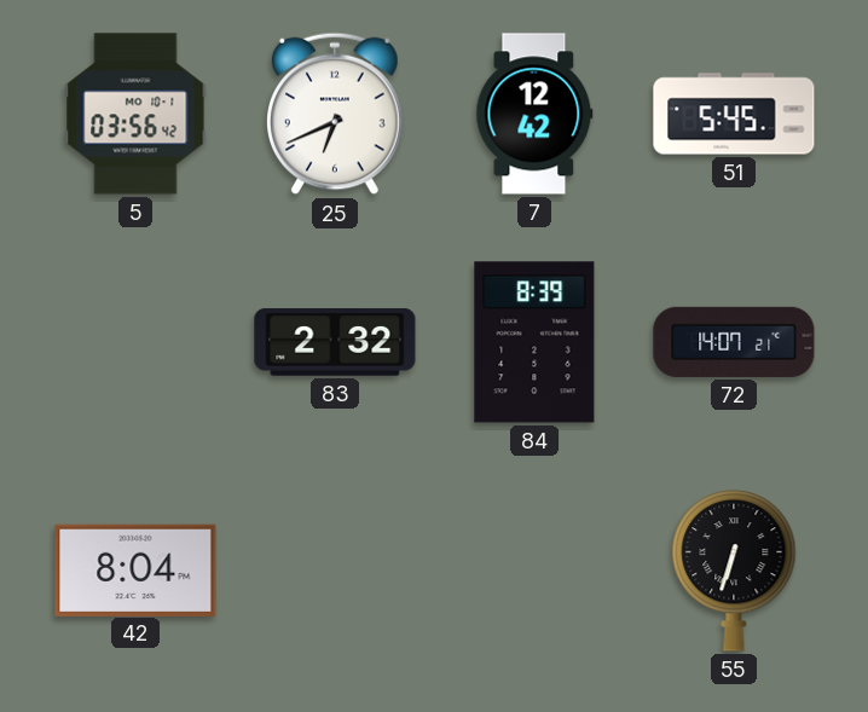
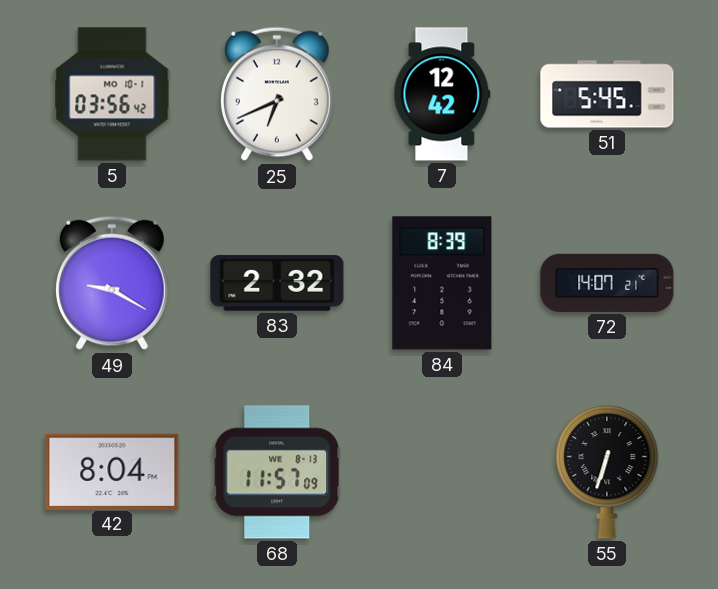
49: none -> 9:20
68: none -> 11:57
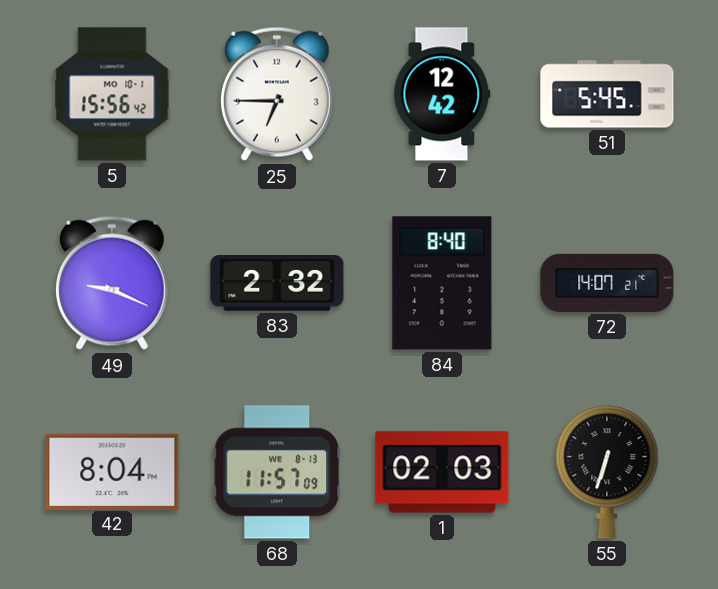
5: 03:56 -> 15:56
25: 6:41 -> 6:45
49: 9:20 -> 9:19
84: 8:39 -> 8:40
1: none -> 02:03
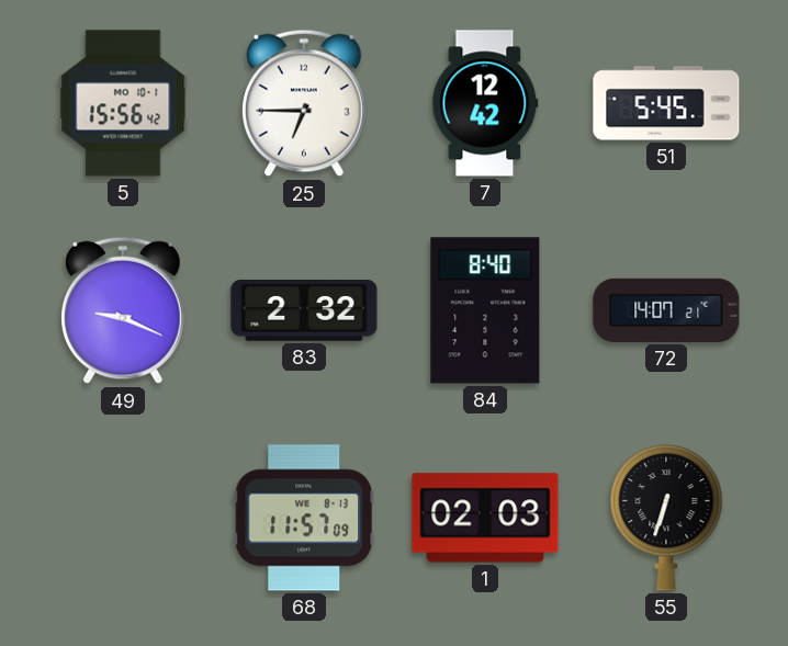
42: 8:04 -> none
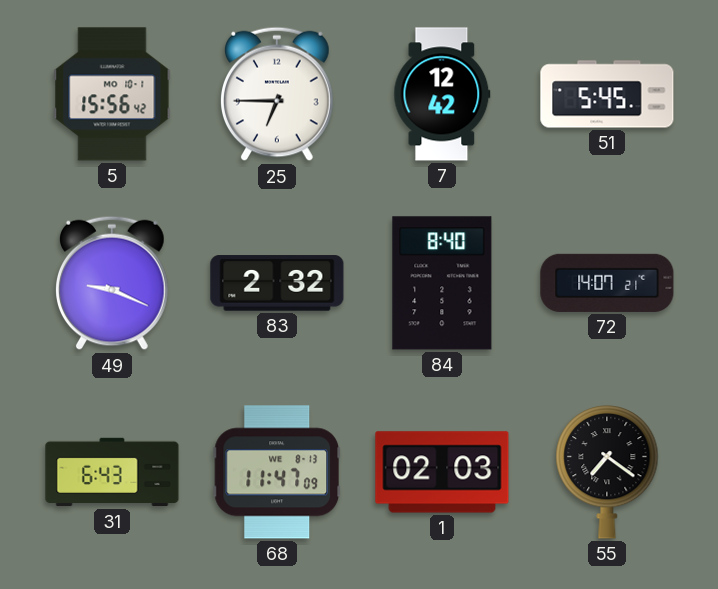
31: none -> 6:43
68: 11:57 -> 11:47
55: 6:33 -> 7:21
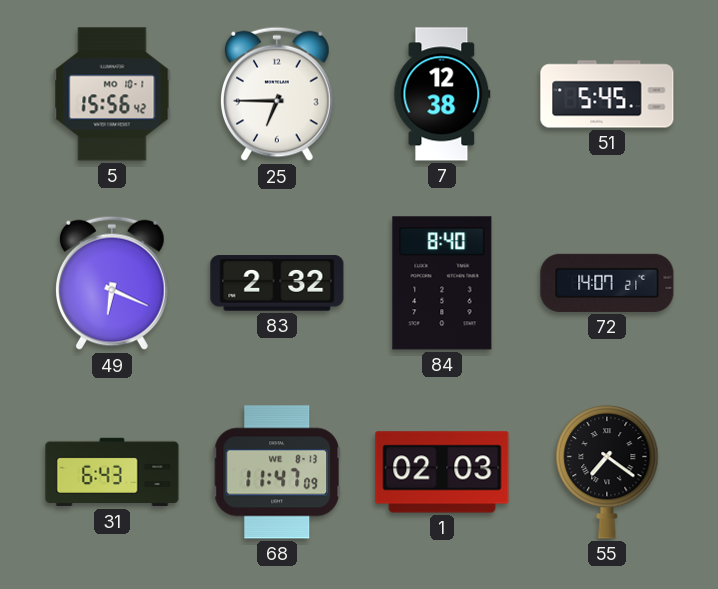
7: 12:42 -> 12:38
49: 9:19 -> 6:19
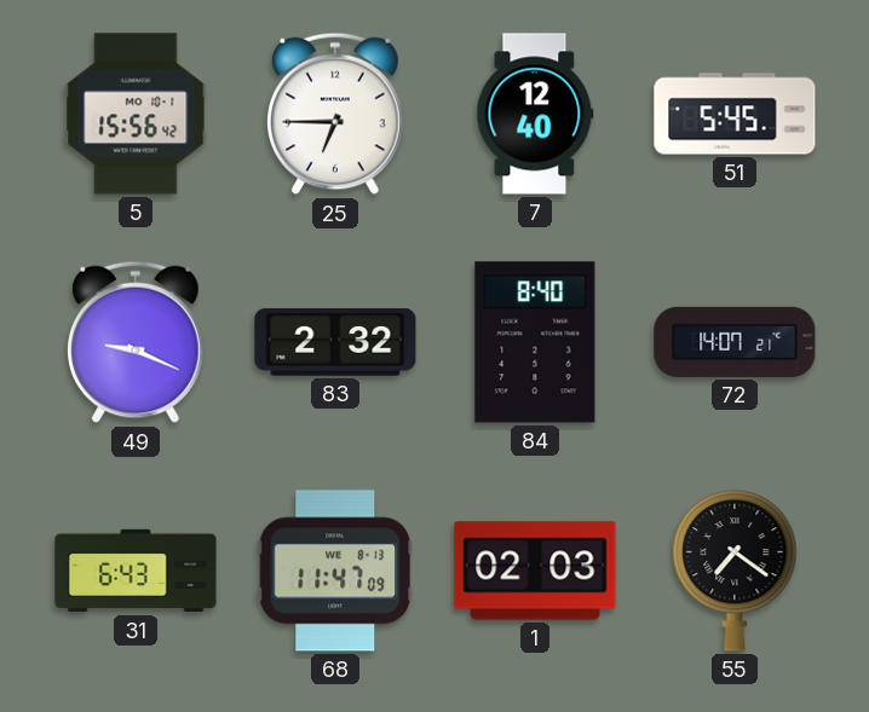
7: 12:38 -> 12:40
49: 6:19 -> 9:19
